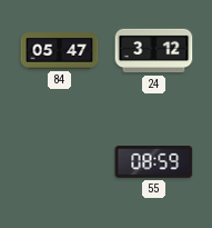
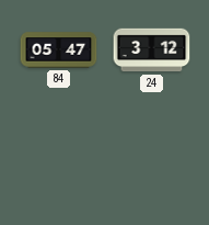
55: 08:59 -> none
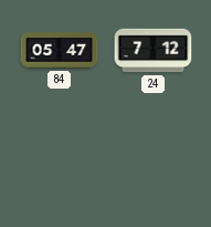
24: 3:12 -> 7:12
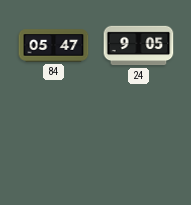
24: 7:12 -> 9:05
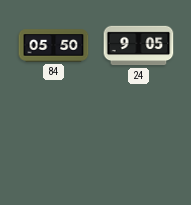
84: 05:47 -> 05:50
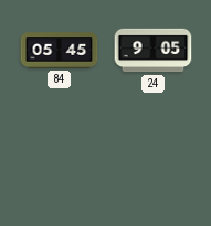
84: 05:50 -> 05:45
